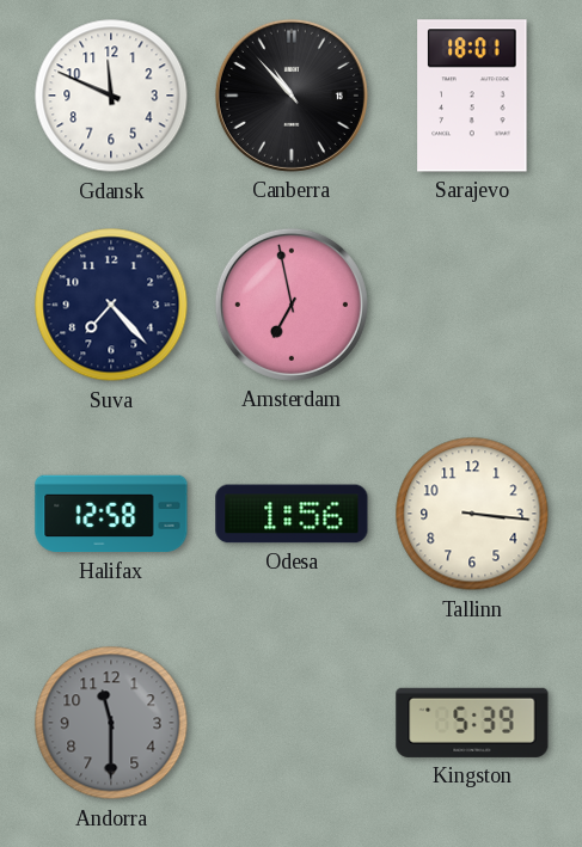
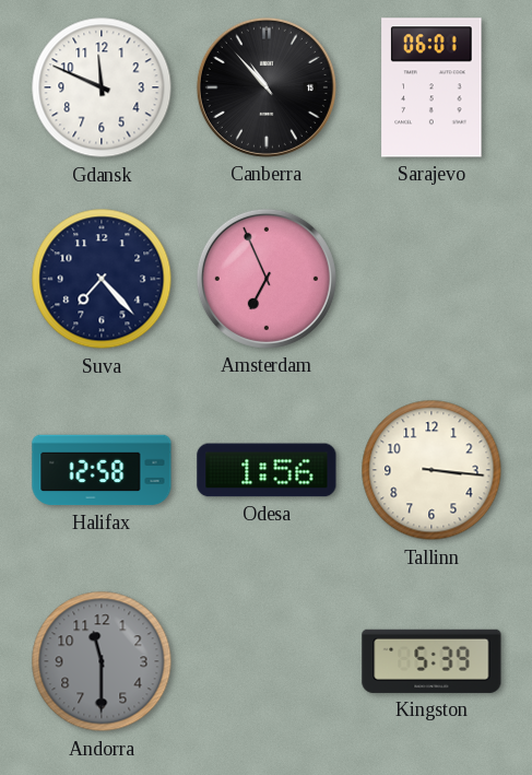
Sarajevo: 18:01 -> 06:01
Amsterdam: 6:58 -> 6:56
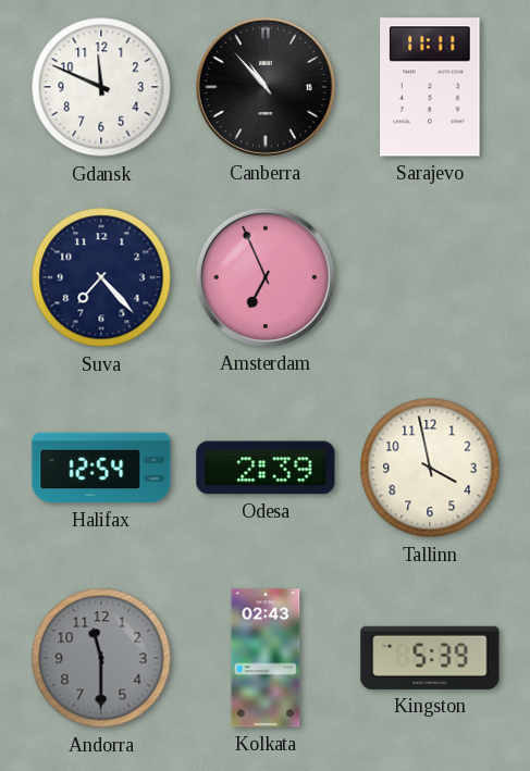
Sarajevo: 06:01 -> 11:11
Halifax: 12:58 -> 12:54
Odesa: 1:56 -> 2:39
Tallinn: 3:16 -> 3:58
Kolkata: none -> 02:43
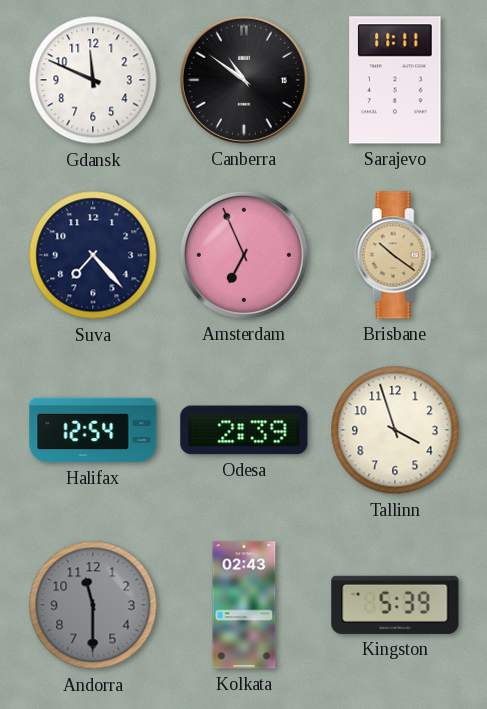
Canberra: 10:53 -> 10:51
Brisbane: none -> 10:21
Tallinn: 3:58 -> 3:57
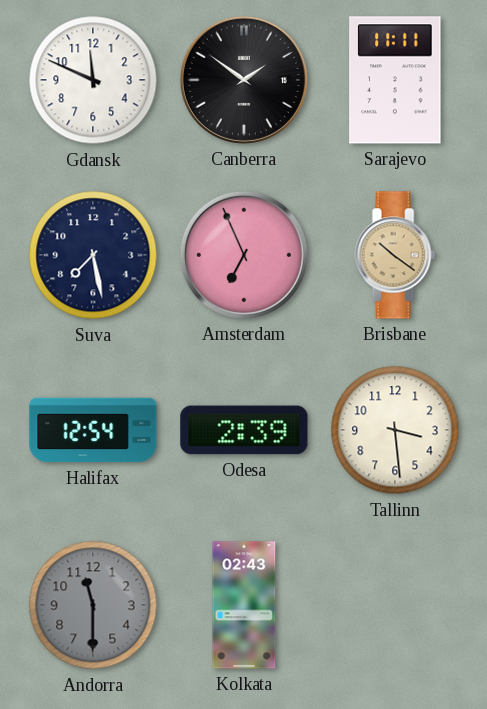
Canberra: 10:51 -> 1:51
Suva: 7:23 -> 7:28
Tallinn: 3:57 -> 3:29
Kingston: 5:39 -> none
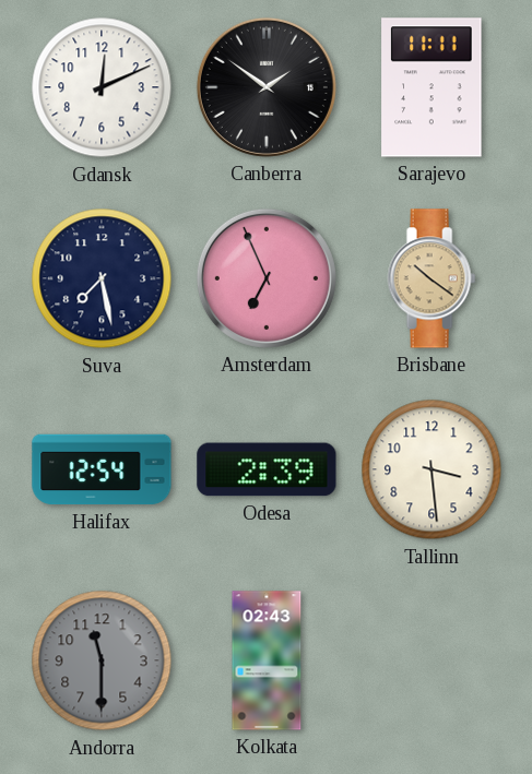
Gdansk: 11:49 -> 12:11
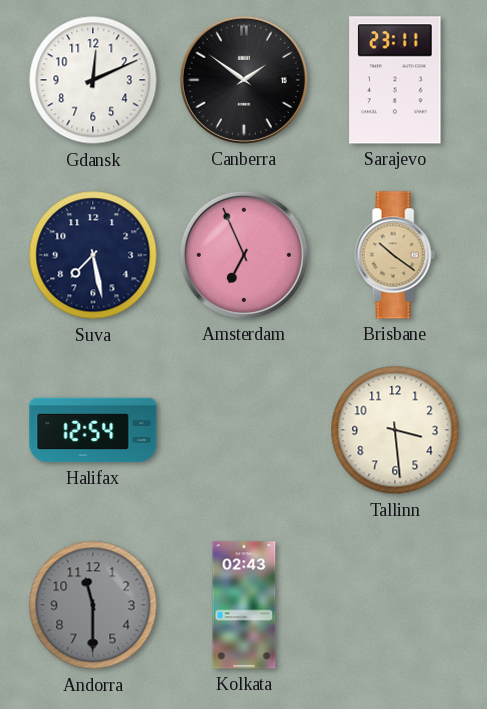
Sarajevo: 11:11 -> 23:11
Odesa: 2:39 -> none
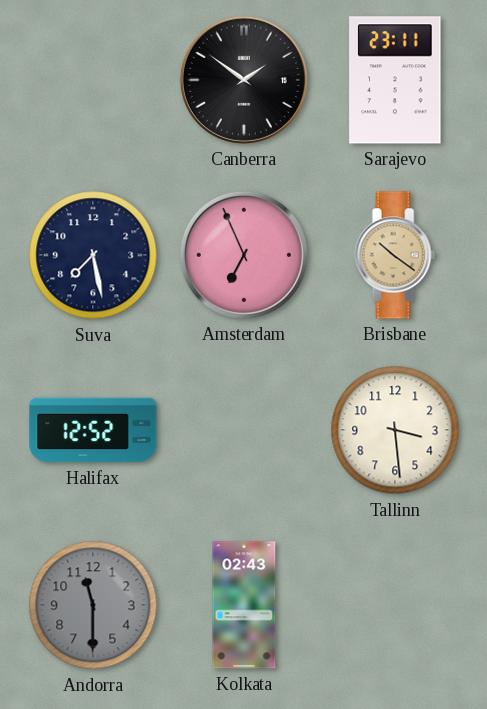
Gdansk: 12:11 -> none
Halifax: 12:54 -> 12:52
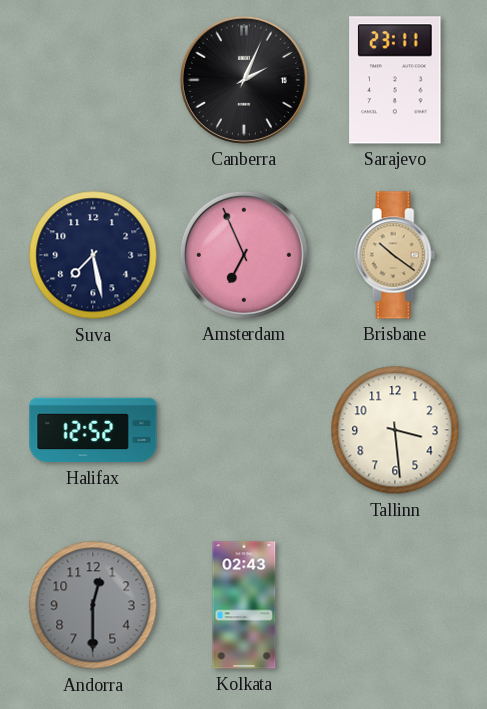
Canberra: 1:51 -> 2:04
Andorra: 11:30 -> 12:30
